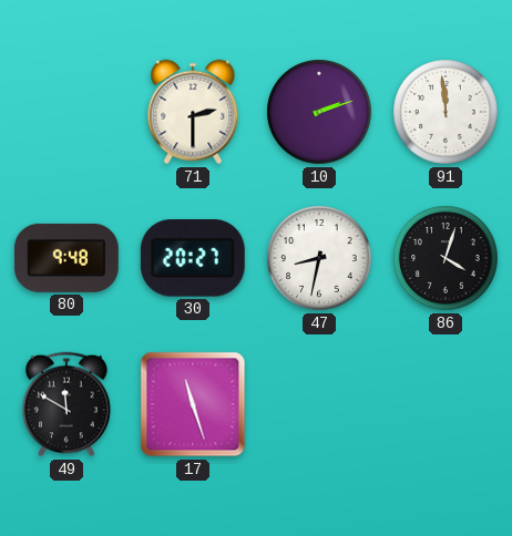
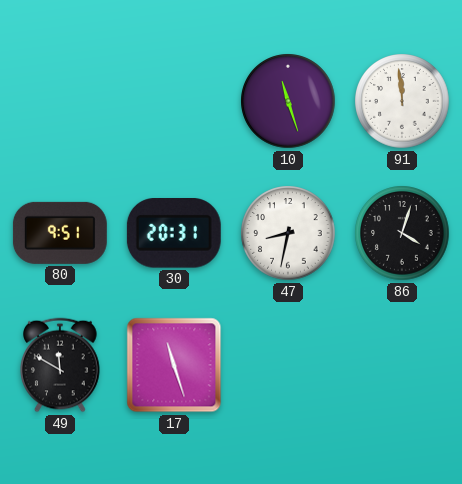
71: 2:30 -> none
10: 2:12 -> 11:27
80: 9:48 -> 9:51
30: 20:27 -> 20:31
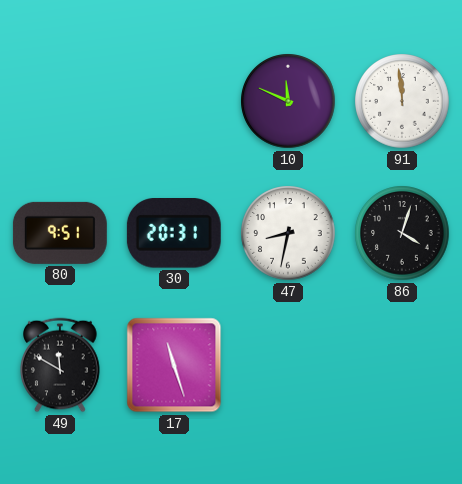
10: 11:27 -> 11:49
